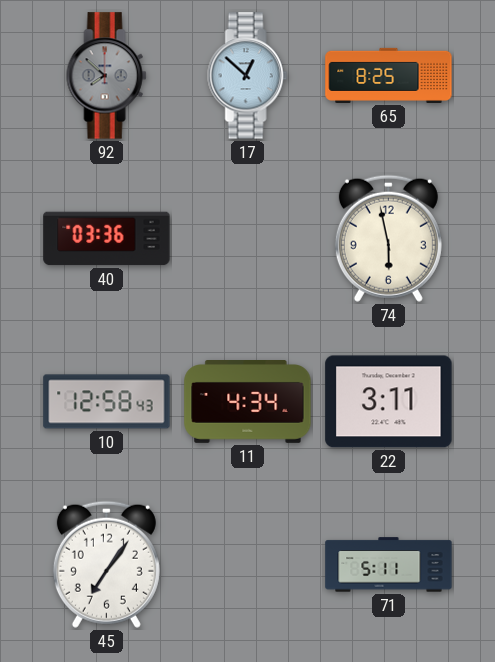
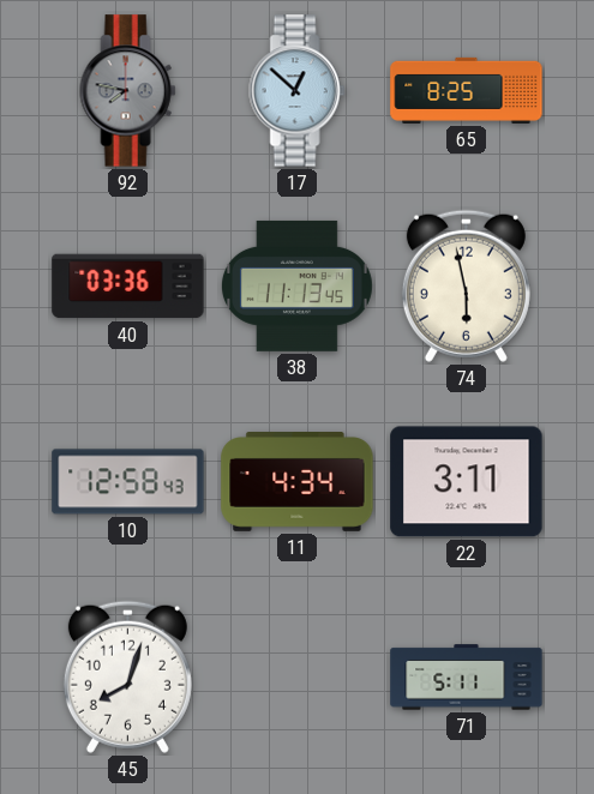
92: 7:52 -> 7:47
38: none -> 11:13
45: 7:06 -> 8:03
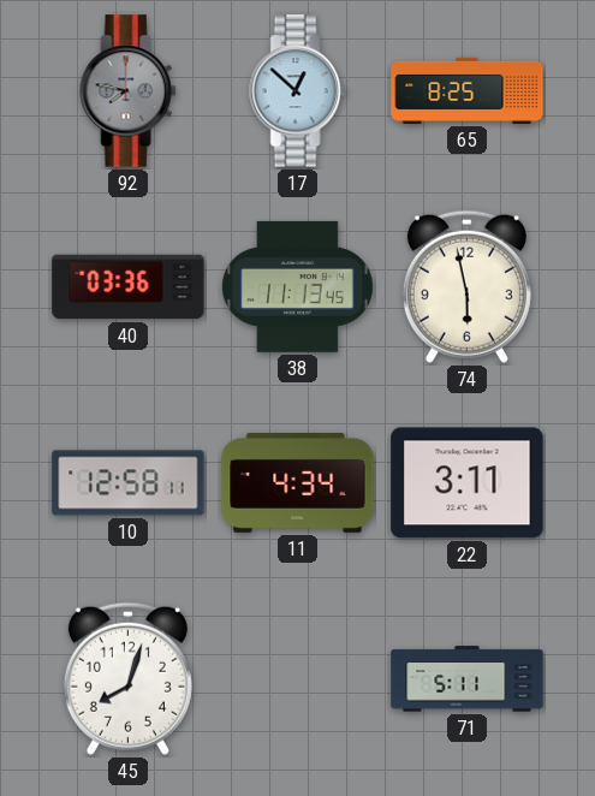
10: 12:58:43 -> 12:58:11
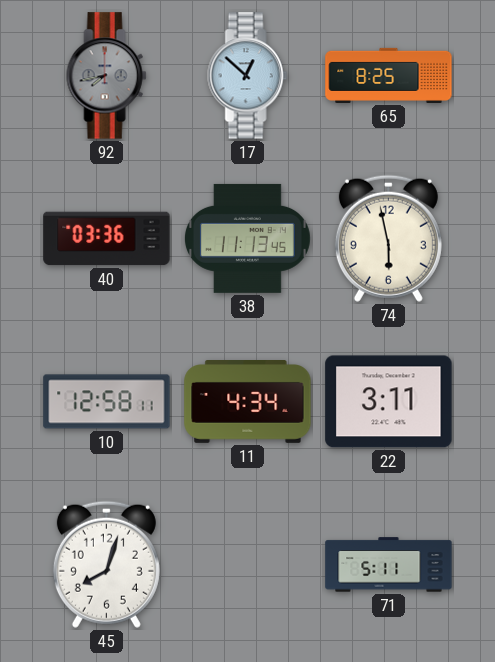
92: 7:47 -> 7:43
